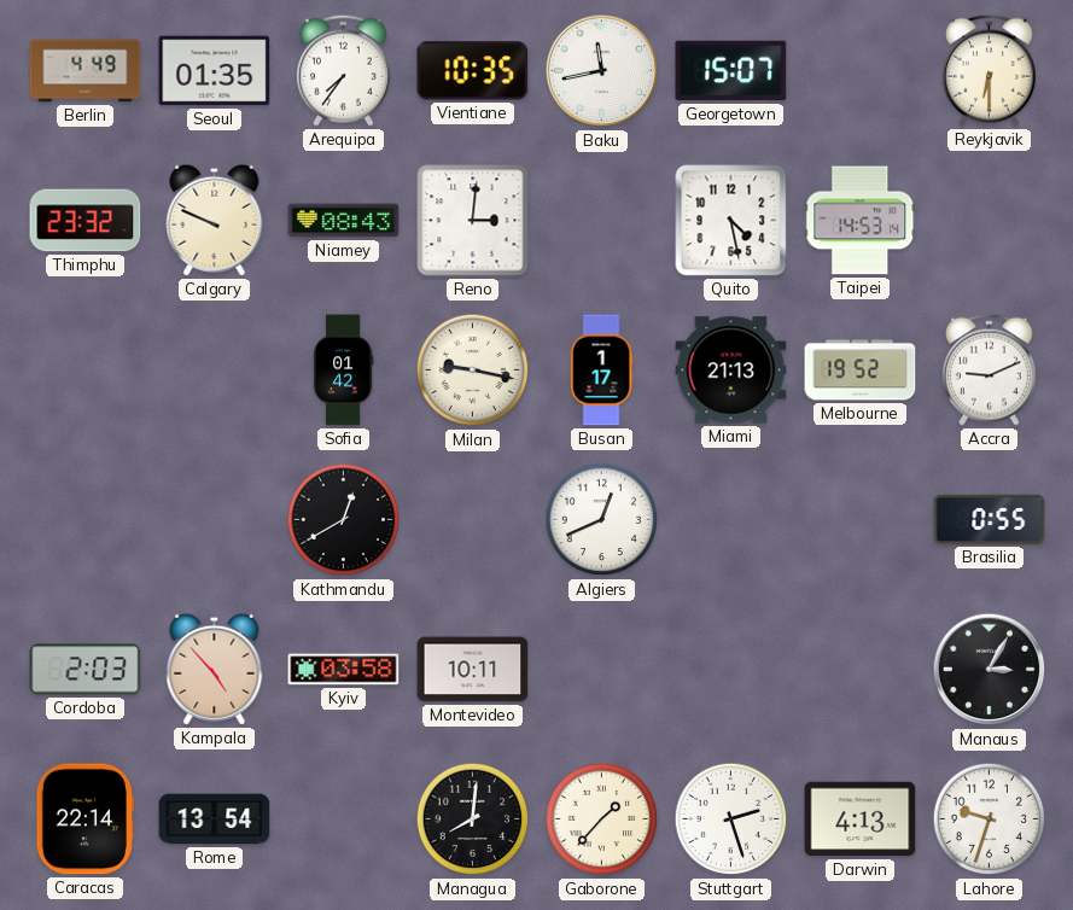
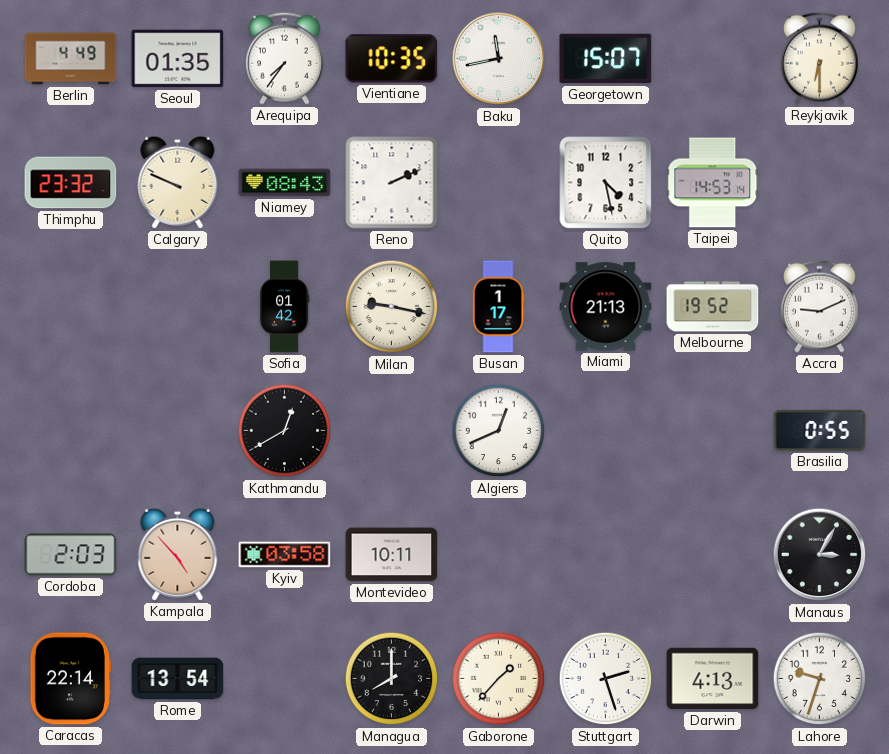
Reno: 3:01 -> 2:11
Managua: 8:01 -> 8:00
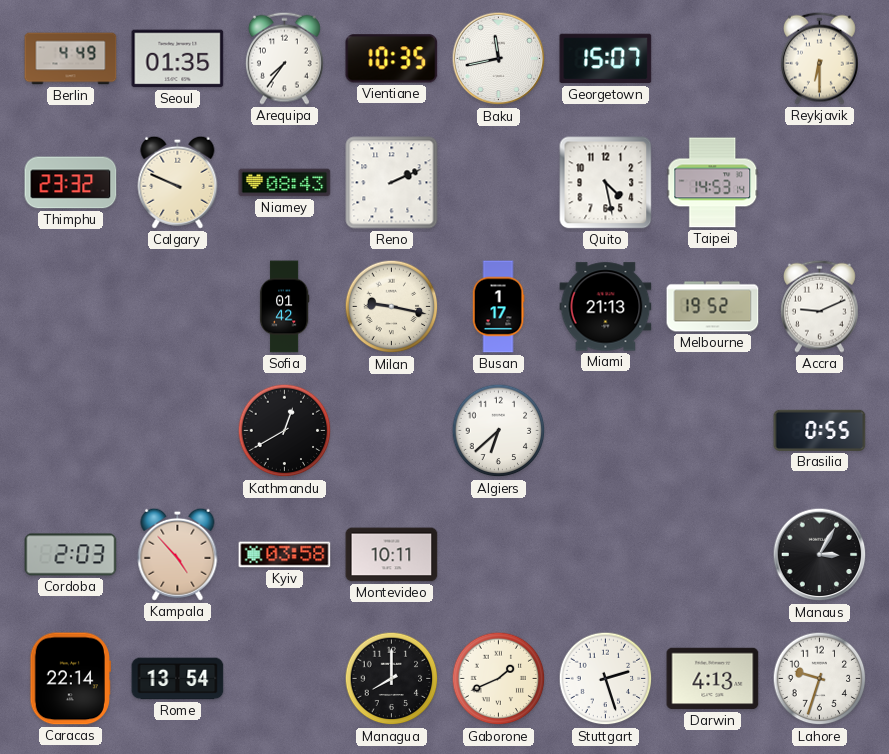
Algiers: 12:41 -> 6:38
Gaborone: 1:37 -> 1:41
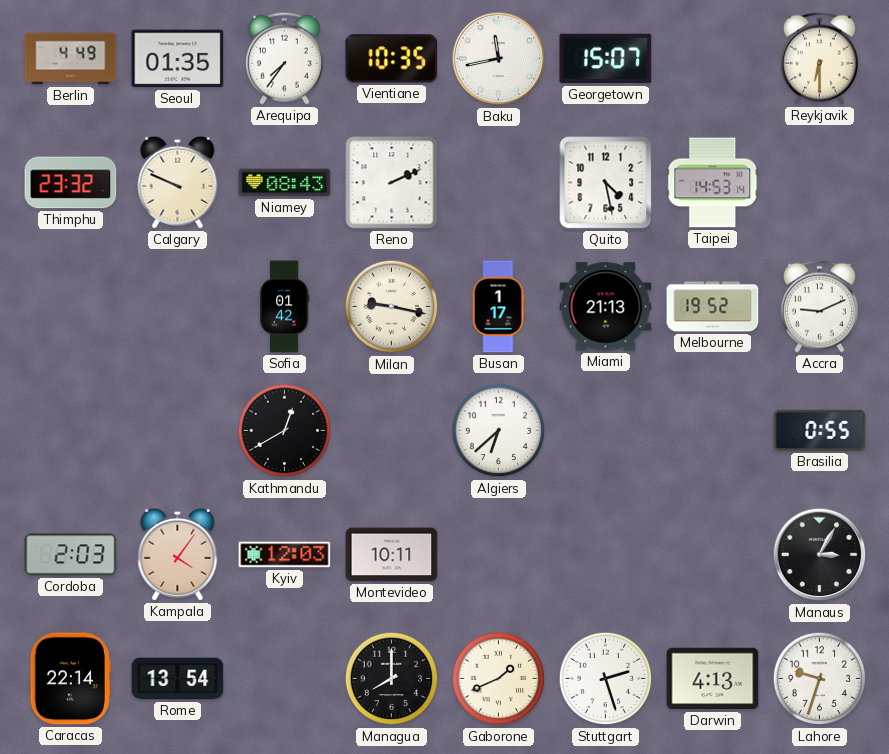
Kampala: 4:53 -> 4:06
Kyiv: 03:58 -> 12:03
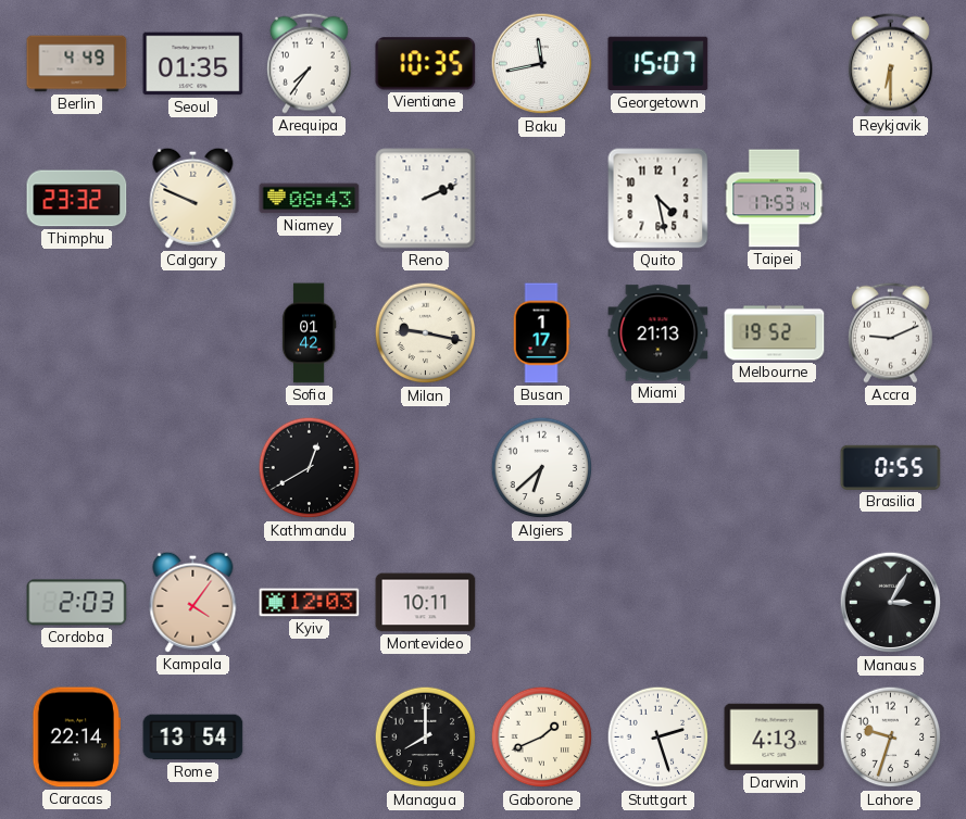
Taipei: 14:53 -> 17:53
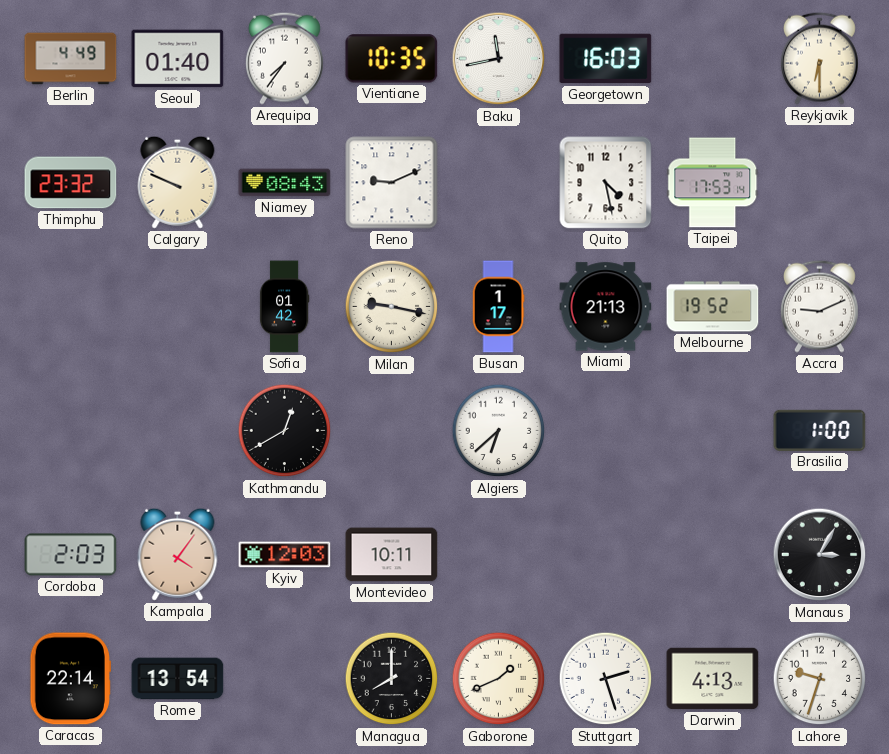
Seoul: 01:35 -> 01:40
Georgetown: 15:07 -> 16:03
Reno: 2:11 -> 9:11
Brasilia: 0:55 -> 1:00
